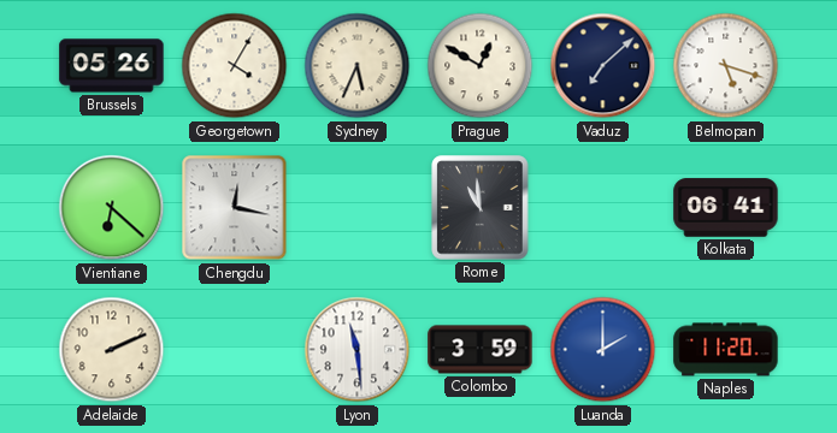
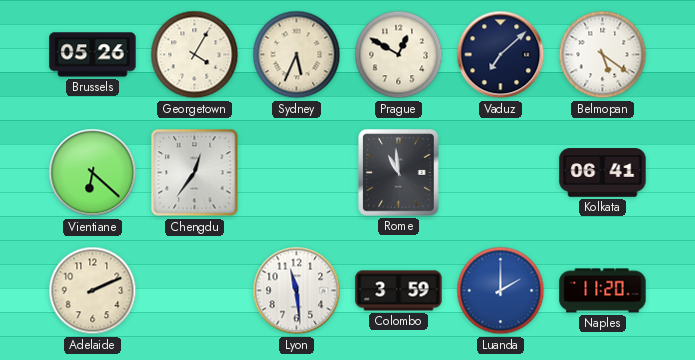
Belmopan: 5:18 -> 5:21
Chengdu: 12:17 -> 12:36
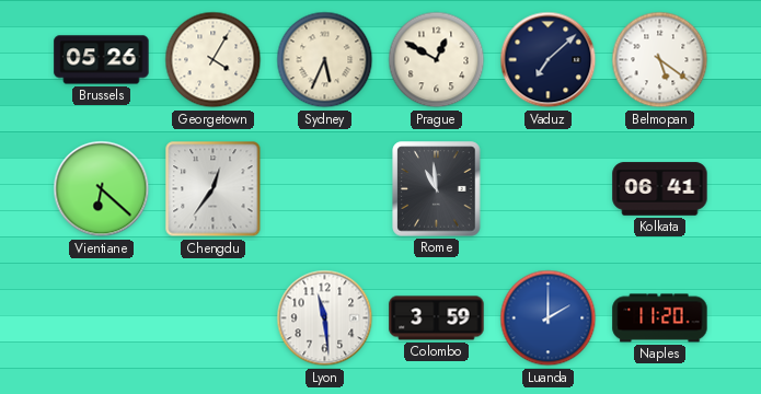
Adelaide: 2:11 -> none
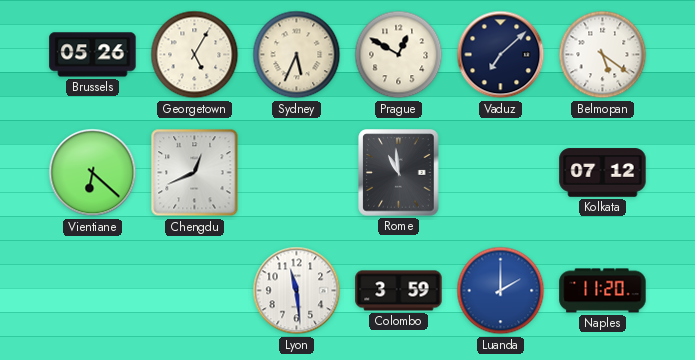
Georgetown: 4:05 -> 5:05
Chengdu: 12:36 -> 12:41
Kolkata: 06:41 -> 07:12
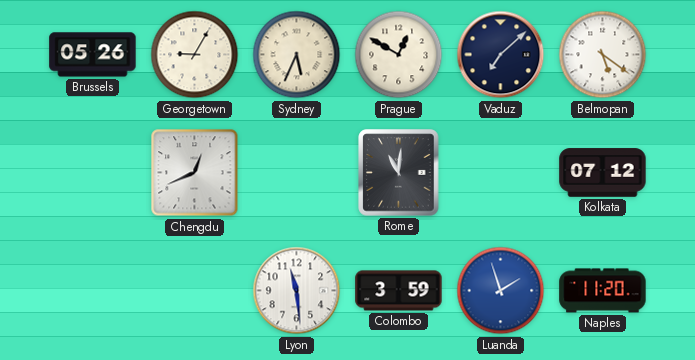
Georgetown: 5:05 -> 9:05
Vientiane: 6:22 -> none
Rome: 10:59 -> 11:01
Luanda: 2:00 -> 1:57
